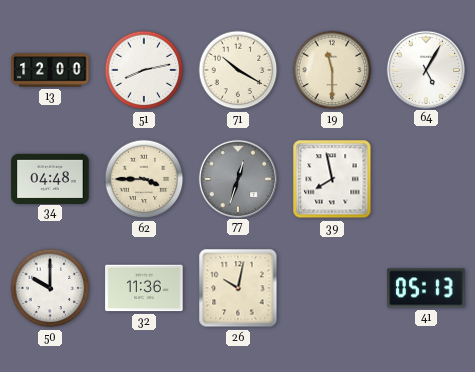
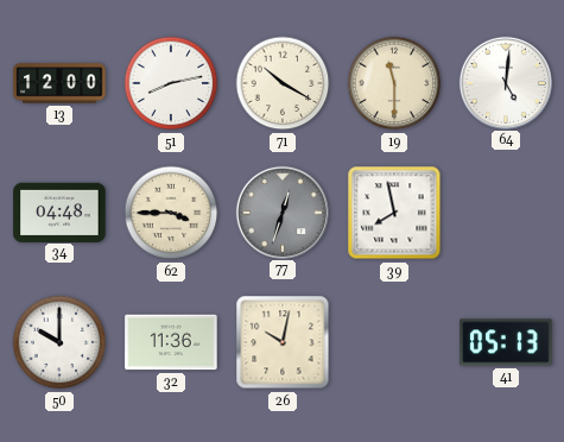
64: 5:05 -> 5:01
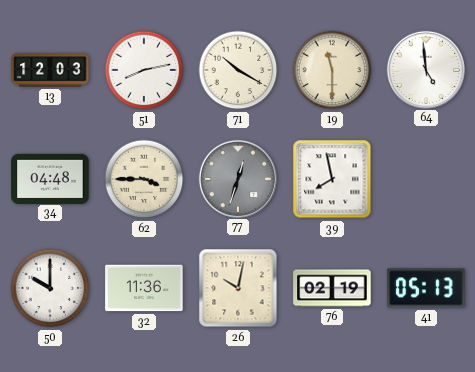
13: 12:00 -> 12:03
64: 5:01 -> 4:59
76: none -> 02:19
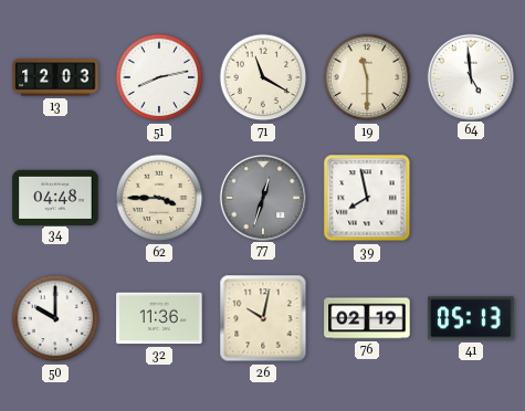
71: 10:20 -> 11:20
